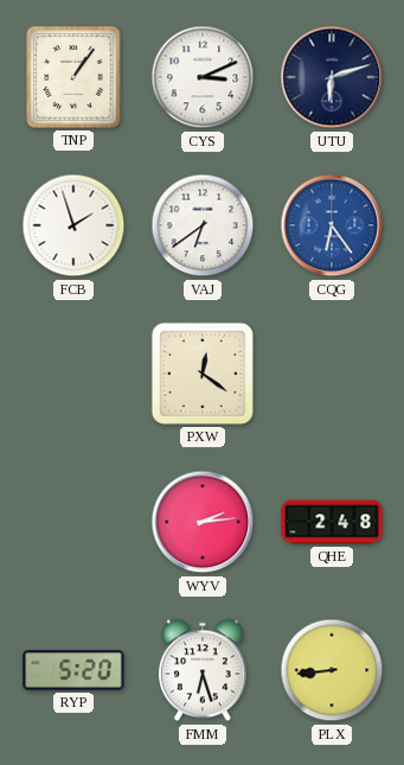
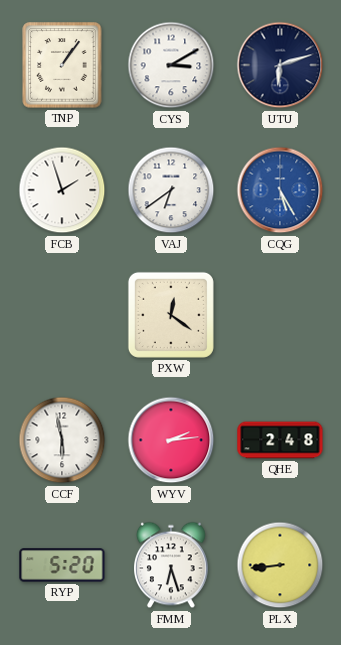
CYS: 3:11 -> 3:10
CQG: 6:24 -> 5:25
CCF: none -> 5:58
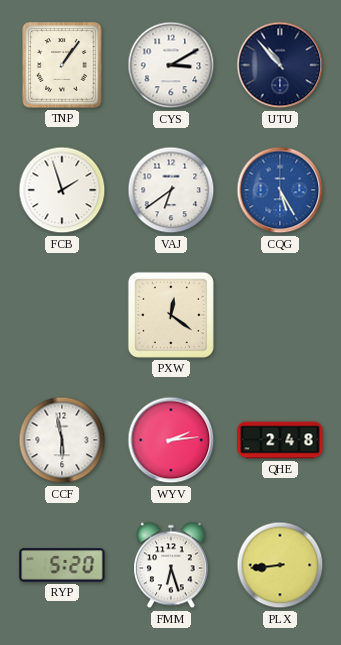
UTU: 6:12 -> 10:53
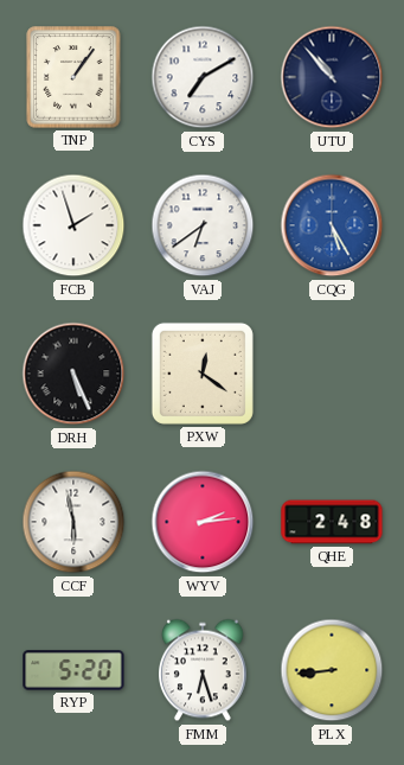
CYS: 3:10 -> 7:10
DRH: none -> 5:26
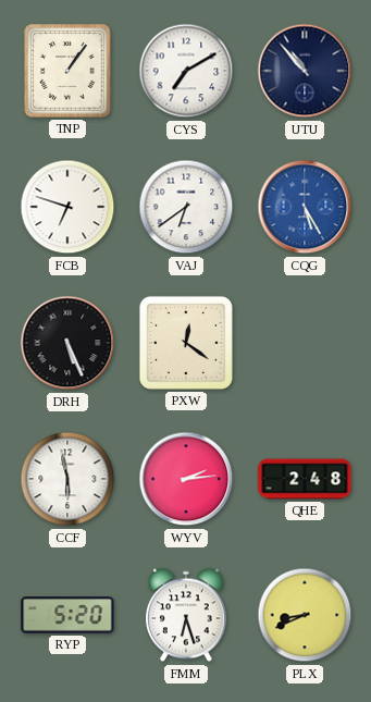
FCB: 1:57 -> 6:48
PLX: 8:44 -> 8:41
